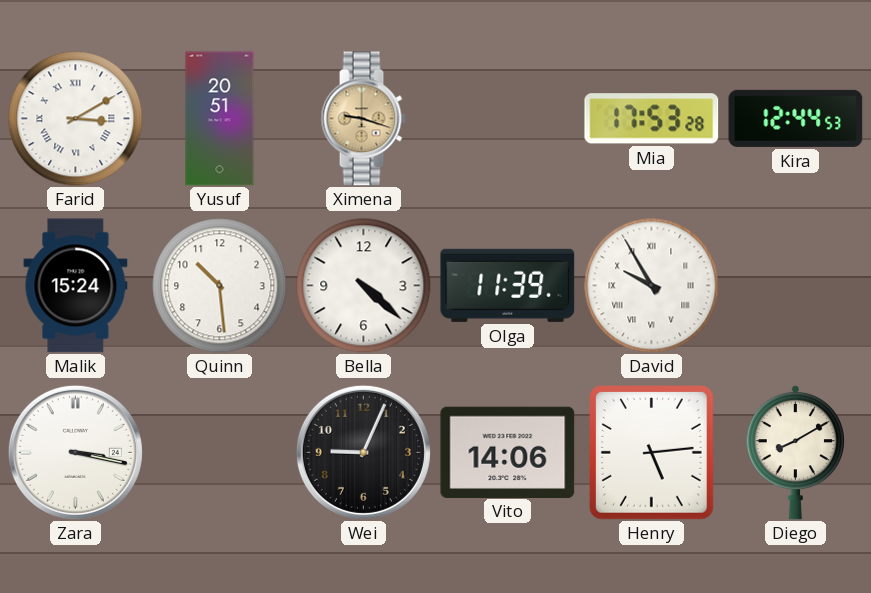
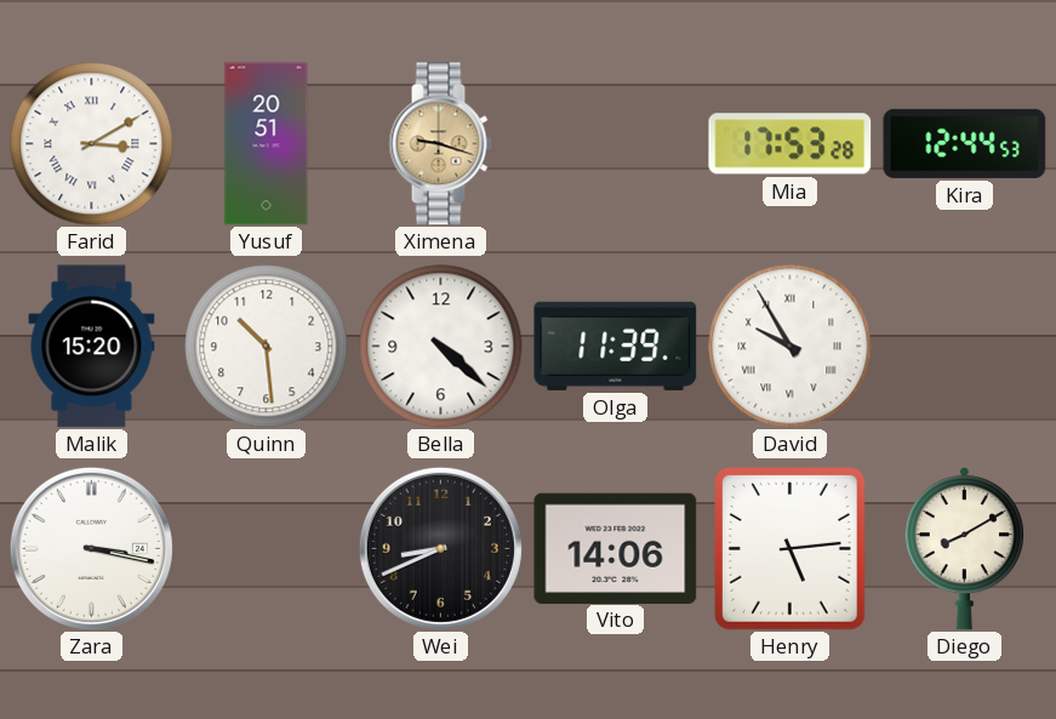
Malik: 15:24 -> 15:20
Wei: 9:04 -> 8:41
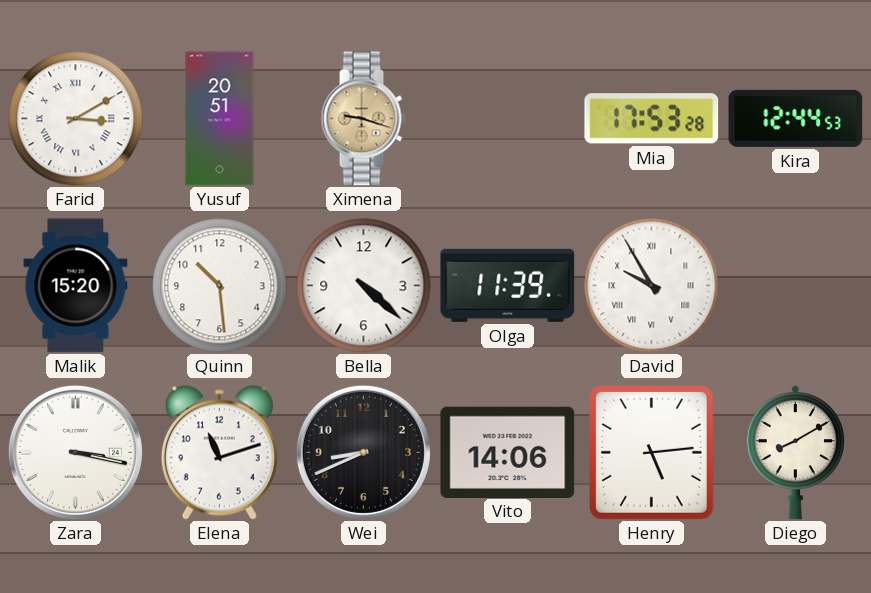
Elena: none -> 11:12
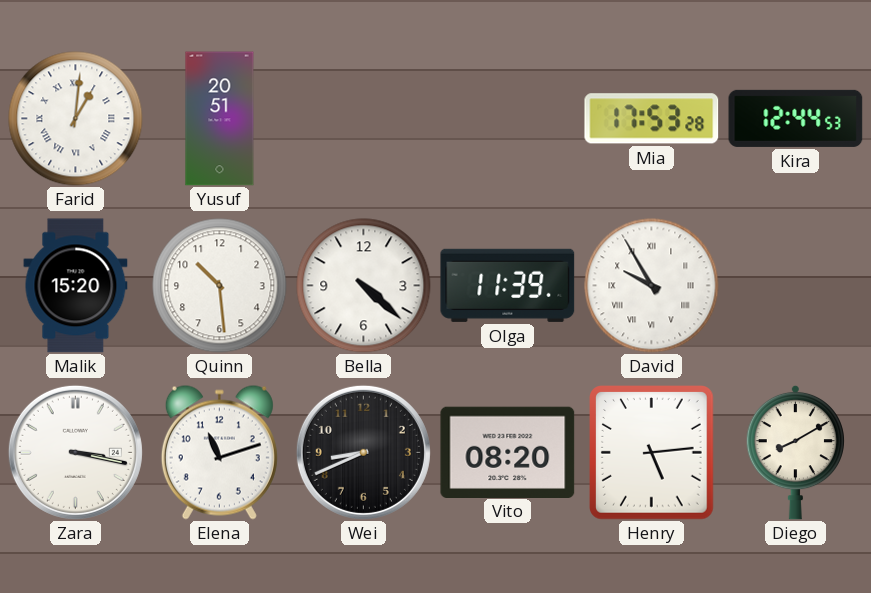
Farid: 3:10 -> 1:01
Ximena: 9:18 -> none
Vito: 14:06 -> 08:20
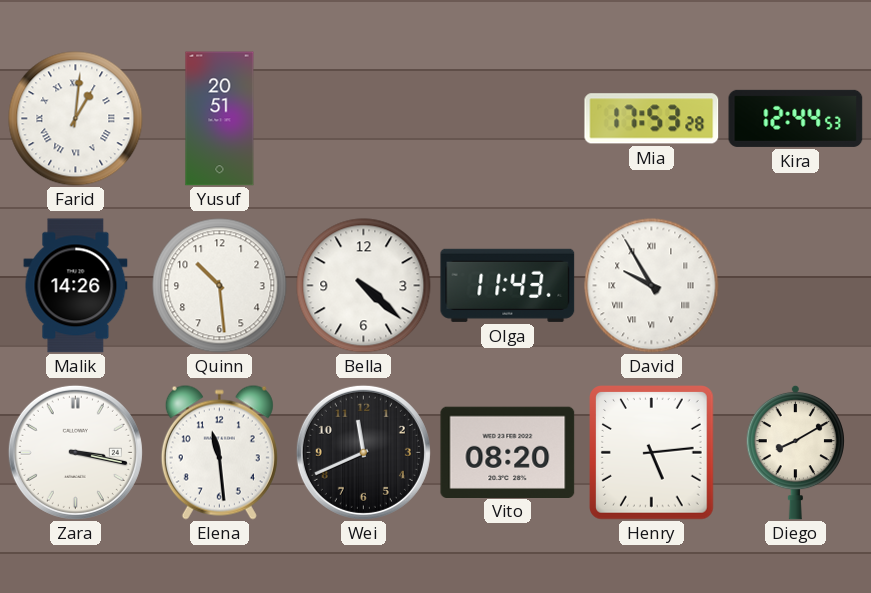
Malik: 15:20 -> 14:26
Olga: 11:39 -> 11:43
Elena: 11:12 -> 11:29
Wei: 8:41 -> 11:41
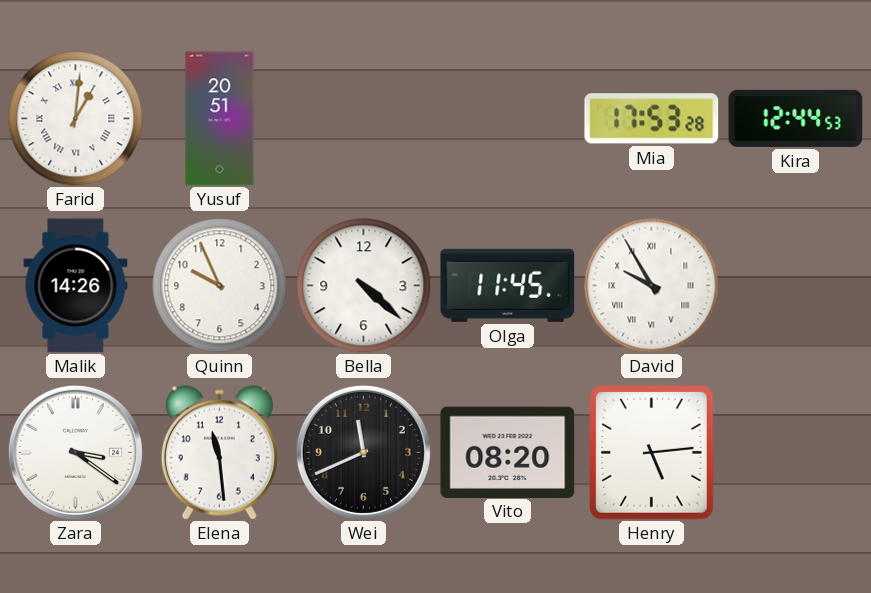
Quinn: 10:29 -> 9:56
Olga: 11:43 -> 11:45
Zara: 3:17 -> 3:21
Diego: 8:10 -> none
